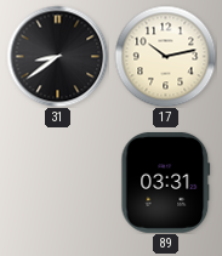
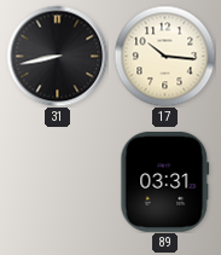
31: 8:39 -> 8:43
17: 10:13 -> 10:16
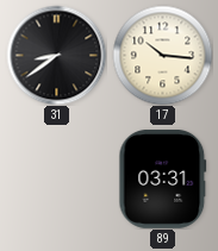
31: 8:43 -> 8:39
